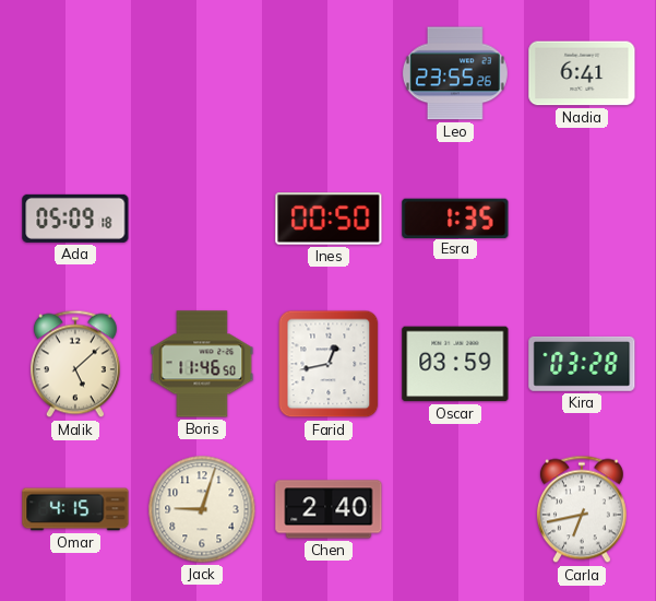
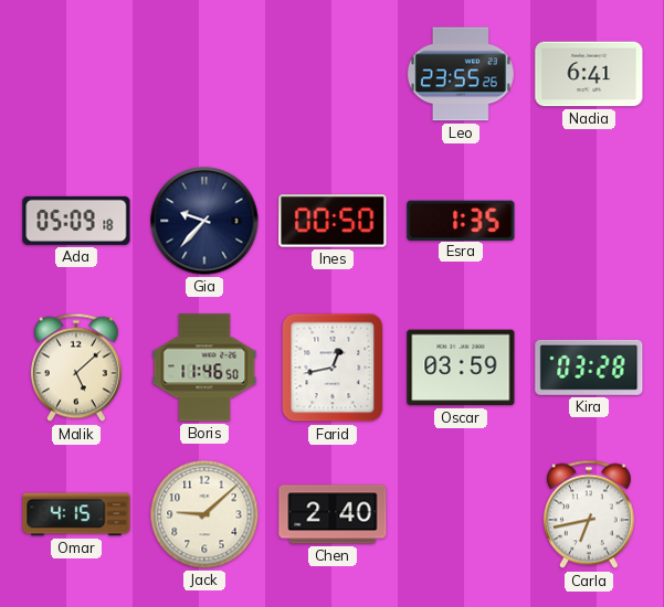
Gia: none -> 9:37
Jack: 9:03 -> 9:08
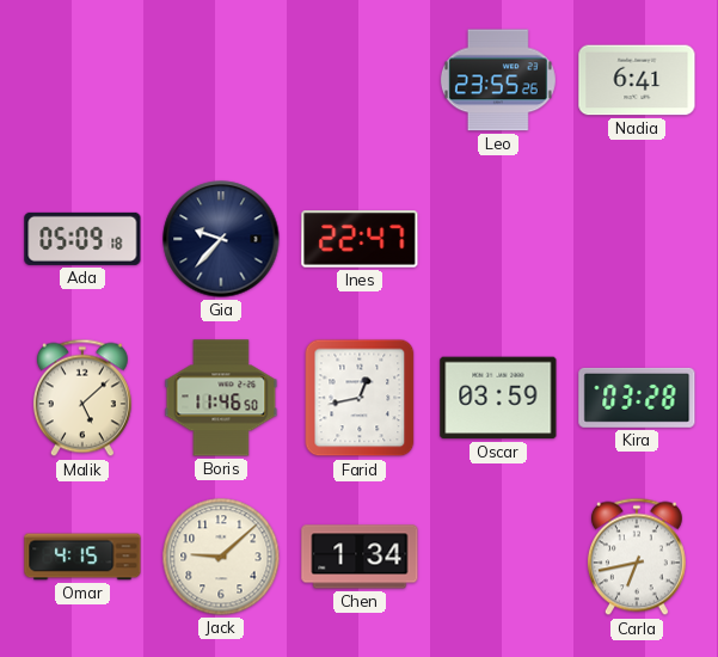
Ines: 00:50 -> 22:47
Esra: 1:35 -> none
Chen: 2:40 -> 1:34
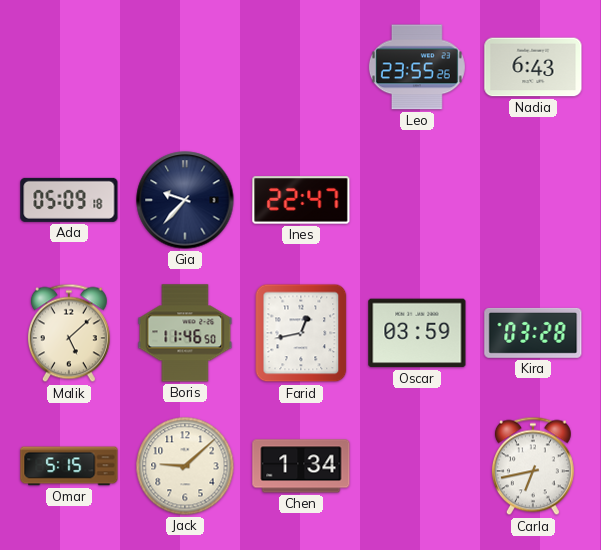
Nadia: 6:41 -> 6:43
Omar: 4:15 -> 5:15
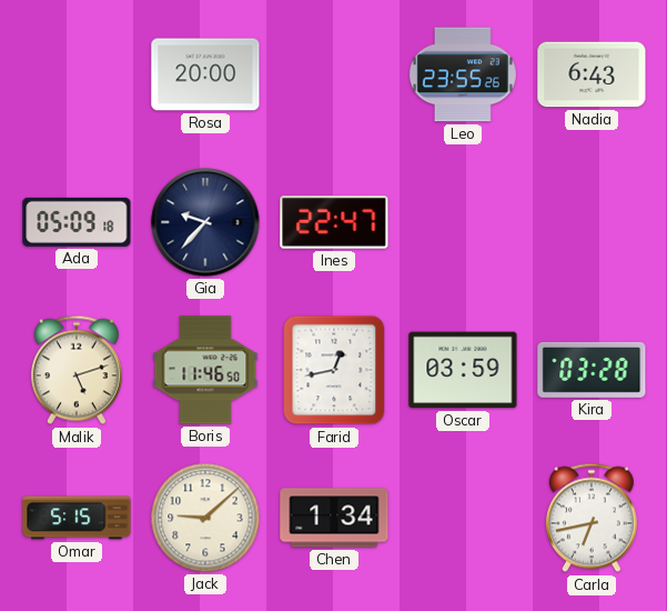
Rosa: none -> 20:00
Malik: 5:08 -> 5:12
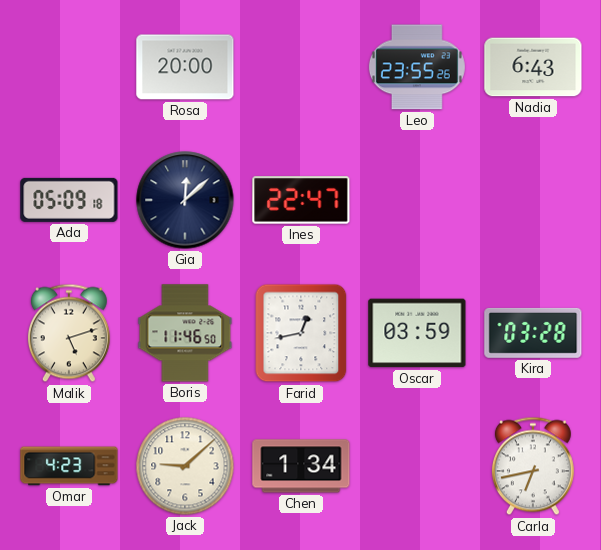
Gia: 9:37 -> 12:08
Omar: 5:15 -> 4:23
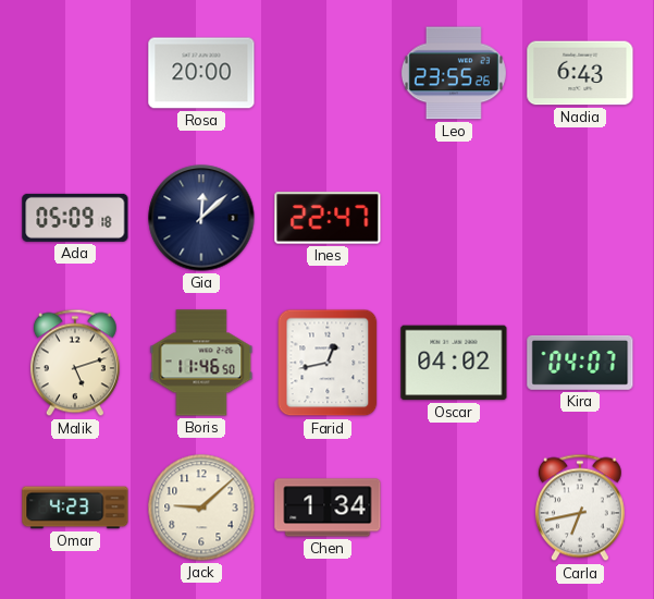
Oscar: 03:59 -> 04:02
Kira: 03:28 -> 04:07
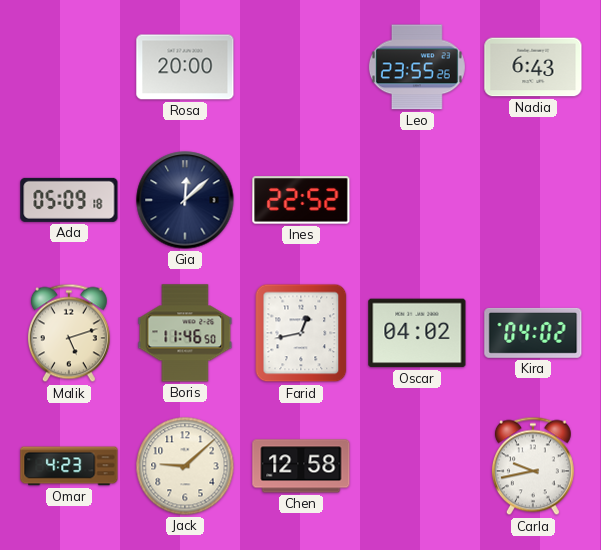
Ines: 22:47 -> 22:52
Kira: 04:07 -> 04:02
Chen: 1:34 -> 12:58
Carla: 6:43 -> 9:43
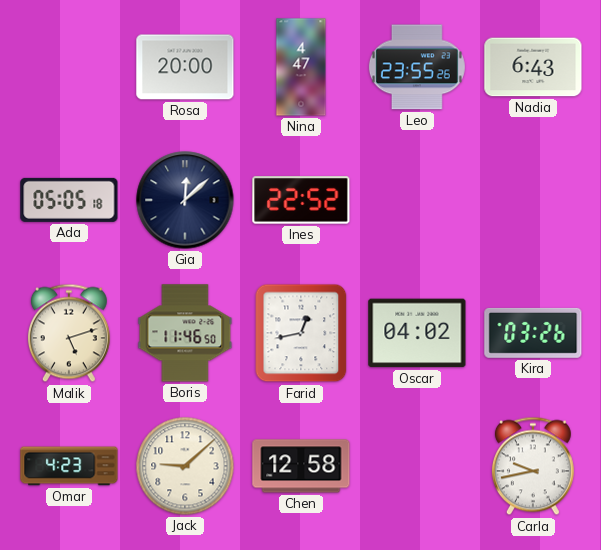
Nina: none -> 4:47
Ada: 05:09 -> 05:05
Kira: 04:02 -> 03:26
